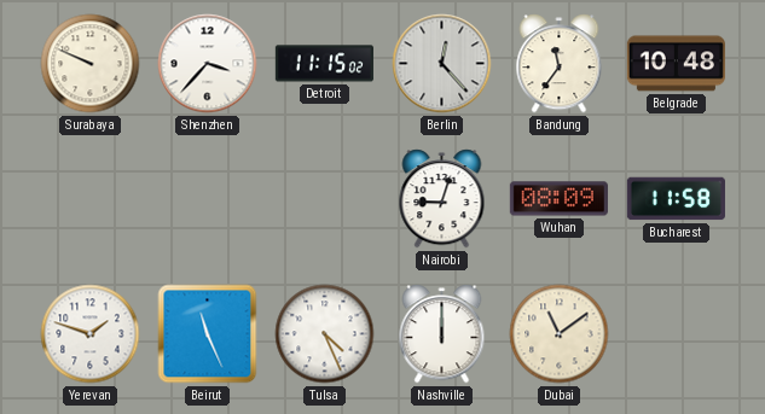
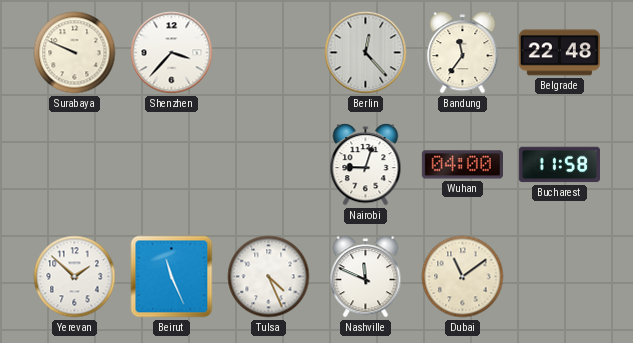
Detroit: 11:15 -> none
Belgrade: 10:48 -> 22:48
Wuhan: 08:09 -> 04:00
Yerevan: 1:48 -> 1:52
Nashville: 12:00 -> 11:49
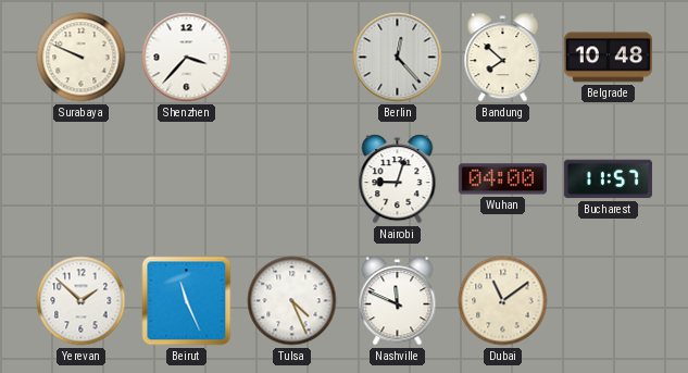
Bandung: 11:36 -> 7:52
Belgrade: 22:48 -> 10:48
Bucharest: 11:58 -> 11:57
